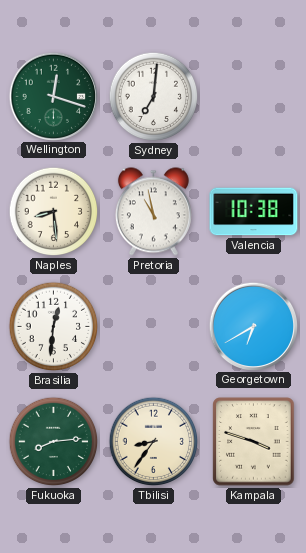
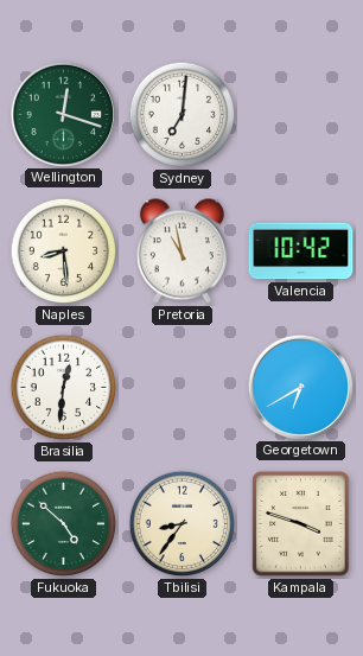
Valencia: 10:38 -> 10:42
Fukuoka: 8:14 -> 4:52
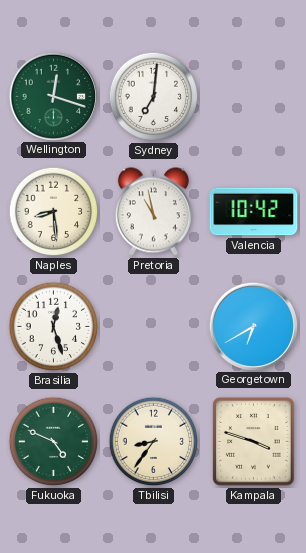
Brasilia: 12:31 -> 12:27
Fukuoka: 4:52 -> 4:49
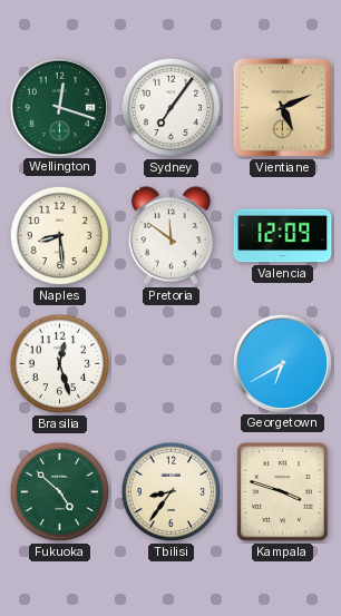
Sydney: 7:01 -> 7:06
Vientiane: none -> 5:11
Pretoria: 10:58 -> 11:51
Valencia: 10:42 -> 12:09
Fukuoka: 4:49 -> 4:52
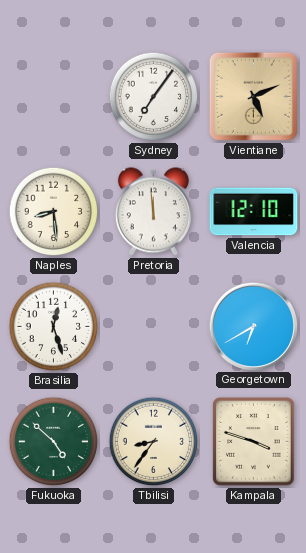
Wellington: 12:18 -> none
Pretoria: 11:51 -> 11:59
Valencia: 12:09 -> 12:10
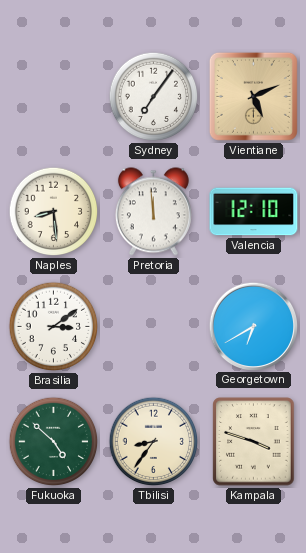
Brasilia: 12:27 -> 3:09
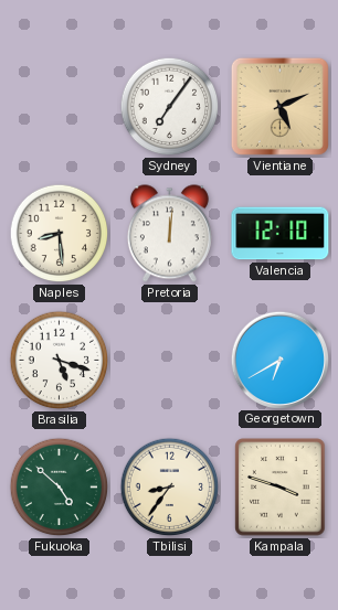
Pretoria: 11:59 -> 12:01
Brasilia: 3:09 -> 5:18
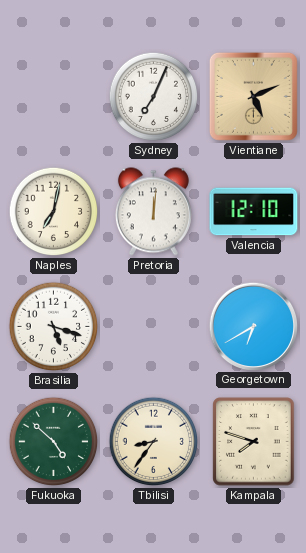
Sydney: 7:06 -> 7:04
Naples: 8:29 -> 7:02
Kampala: 3:48 -> 7:48
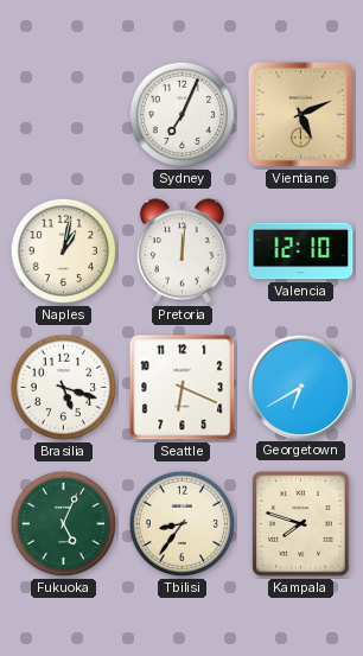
Naples: 7:02 -> 1:02
Seattle: none -> 6:19
Fukuoka: 4:52 -> 5:04
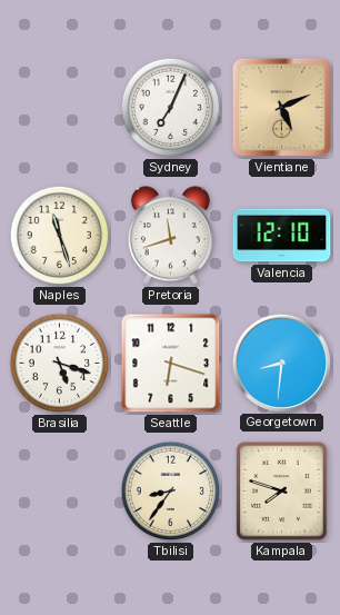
Naples: 1:02 -> 11:27
Pretoria: 12:01 -> 11:42
Seattle: 6:19 -> 6:18
Georgetown: 6:40 -> 8:31
Fukuoka: 5:04 -> none
